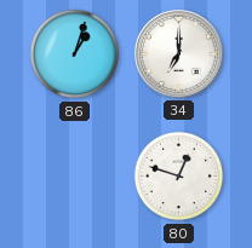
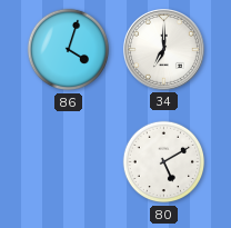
86: 1:03 -> 4:03
80: 12:48 -> 5:10
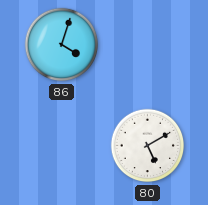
34: 7:00 -> none
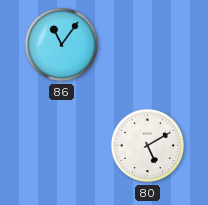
86: 4:03 -> 11:06
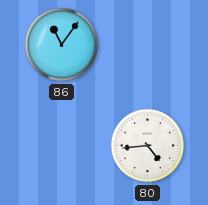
80: 5:10 -> 4:44
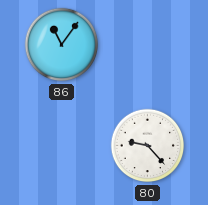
80: 4:44 -> 9:23
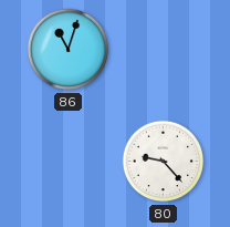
86: 11:06 -> 11:03
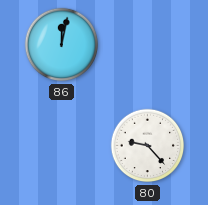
86: 11:03 -> 12:02
